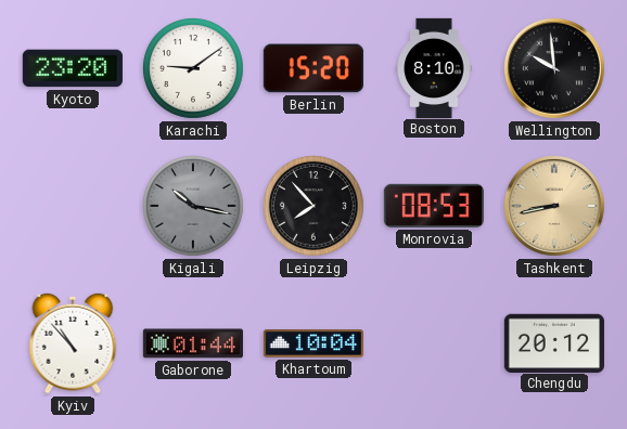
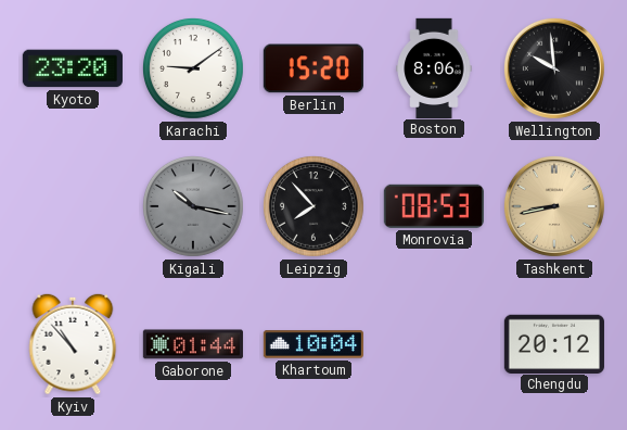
Boston: 8:10 -> 8:06
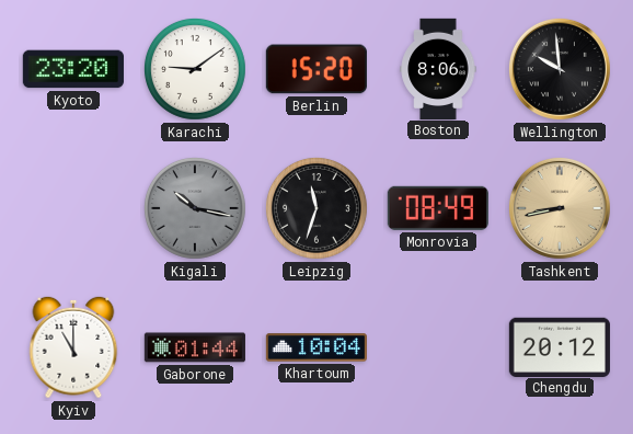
Leipzig: 7:53 -> 11:33
Monrovia: 08:53 -> 08:49
Kyiv: 10:53 -> 11:00
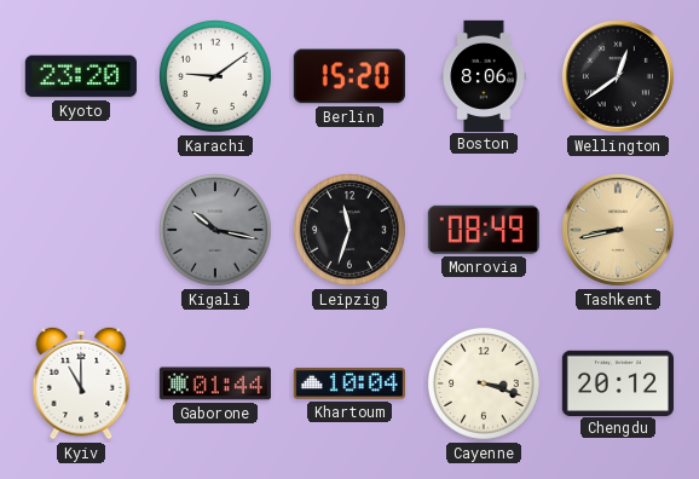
Wellington: 9:59 -> 12:39
Cayenne: none -> 3:18
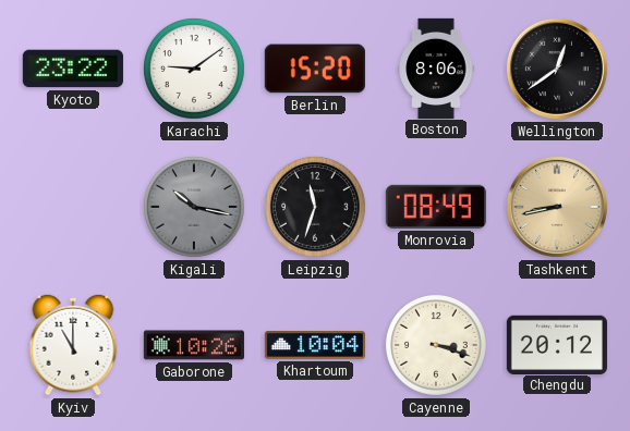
Kyoto: 23:20 -> 23:22
Gaborone: 01:44 -> 10:26
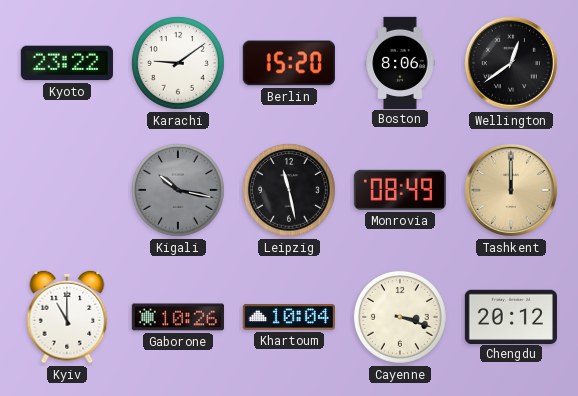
Leipzig: 11:33 -> 11:28
Tashkent: 8:43 -> 12:00
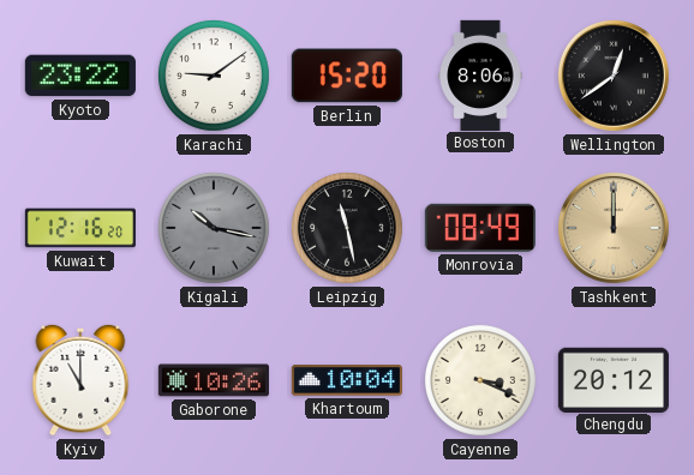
Kuwait: none -> 12:16
Cayenne: 3:18 -> 3:19
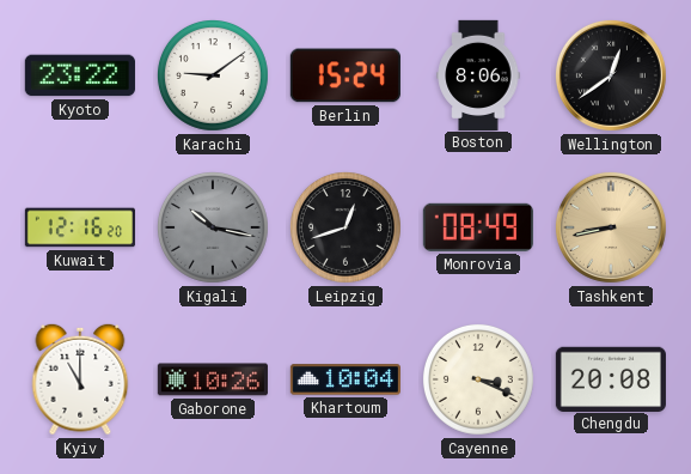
Berlin: 15:20 -> 15:24
Leipzig: 11:28 -> 12:42
Tashkent: 12:00 -> 8:43
Chengdu: 20:12 -> 20:08
